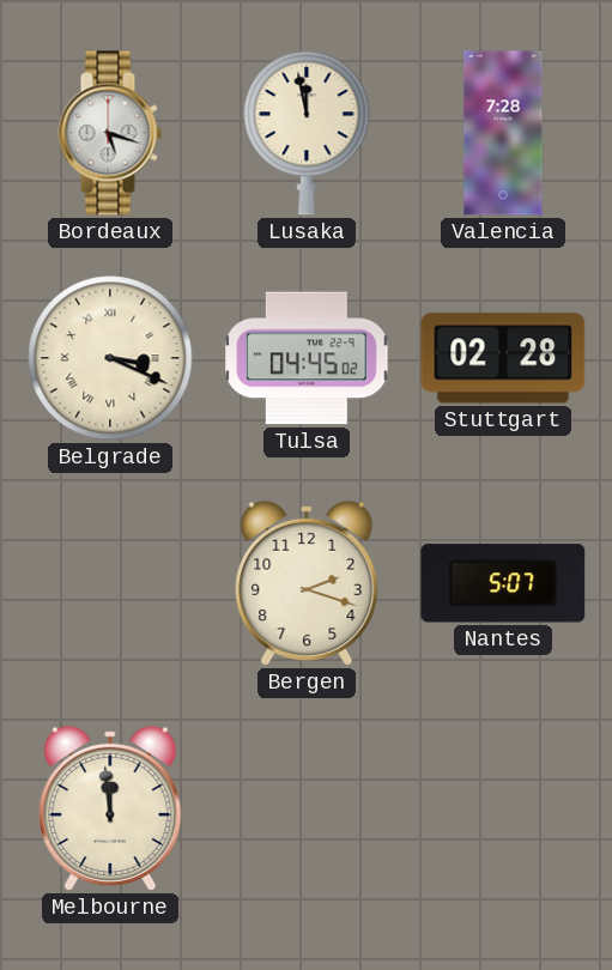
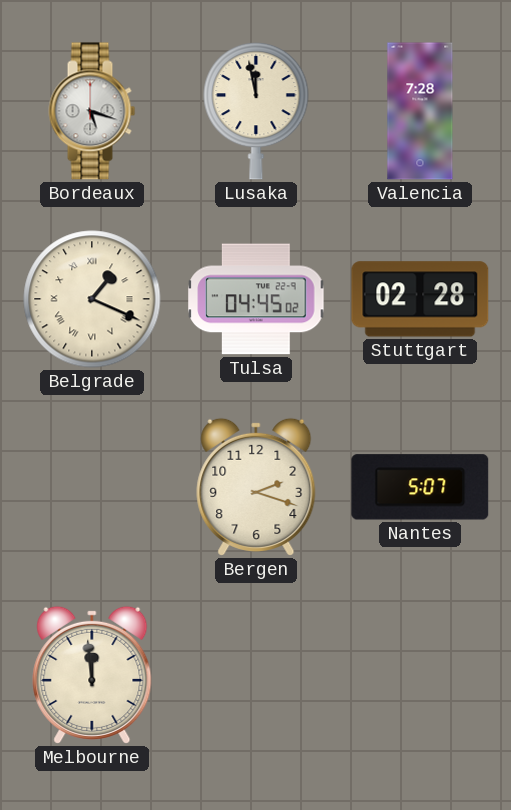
Belgrade: 3:19 -> 1:19
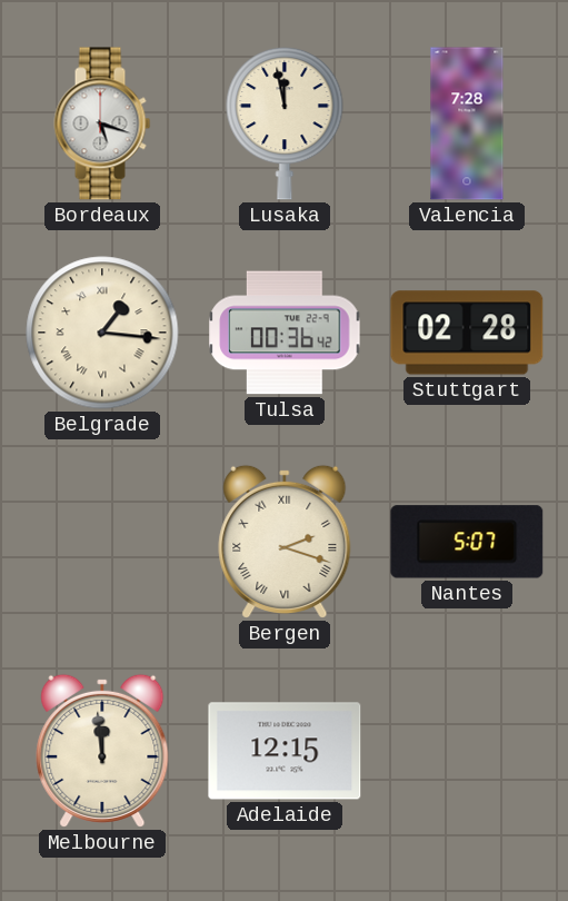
Belgrade: 1:19 -> 1:16
Tulsa: 04:45 -> 00:36
Bergen numerals: Arabic -> Roman
Adelaide: none -> 12:15
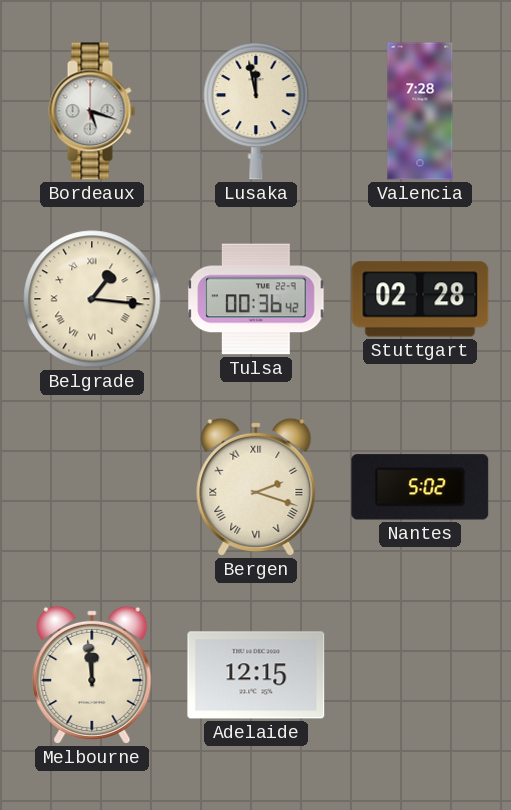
Nantes: 5:07 -> 5:02
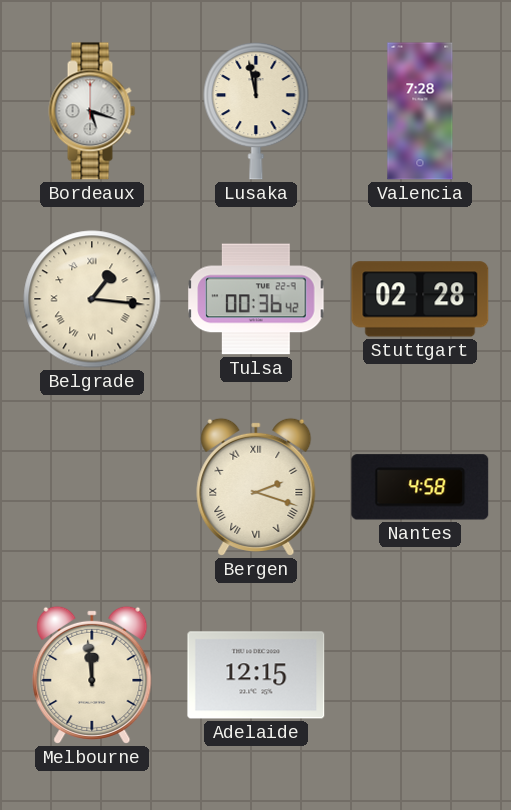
Nantes: 5:02 -> 4:58
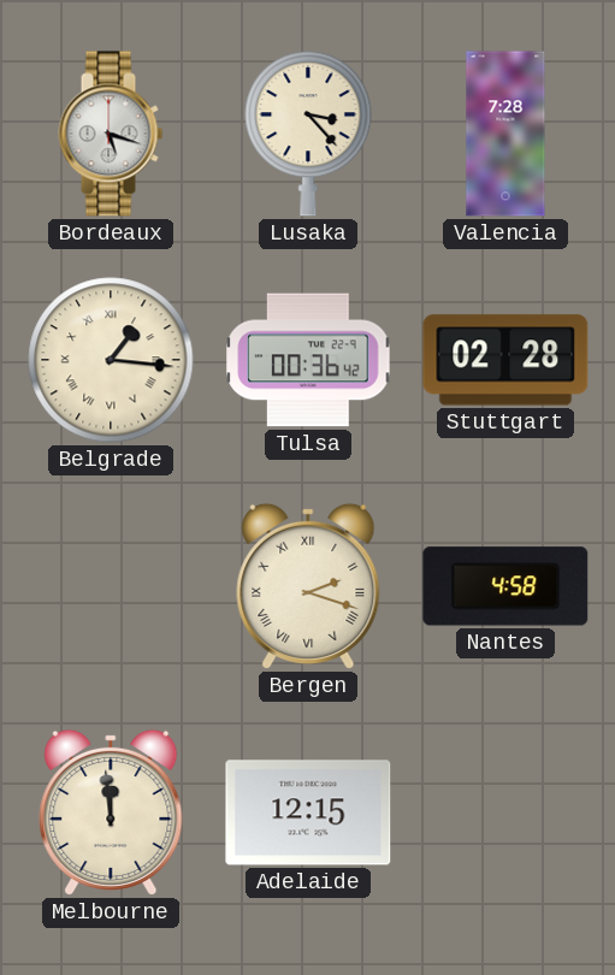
Lusaka: 11:58 -> 3:23
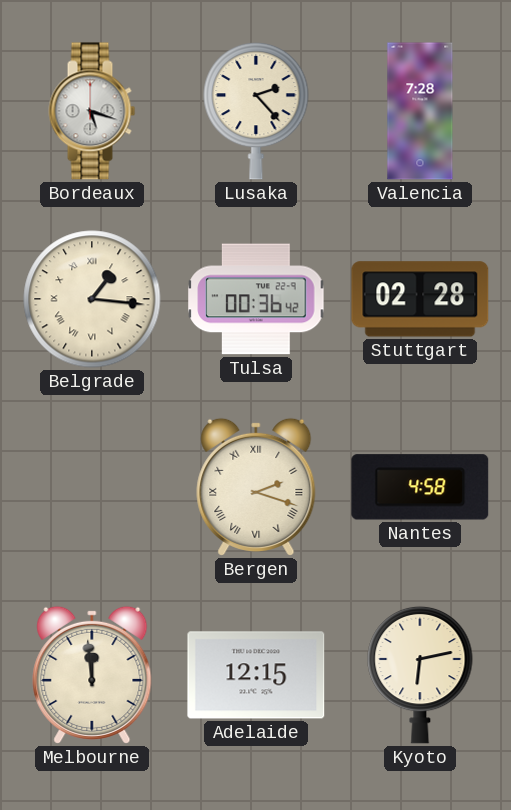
Lusaka: 3:23 -> 2:23
Kyoto: none -> 6:13
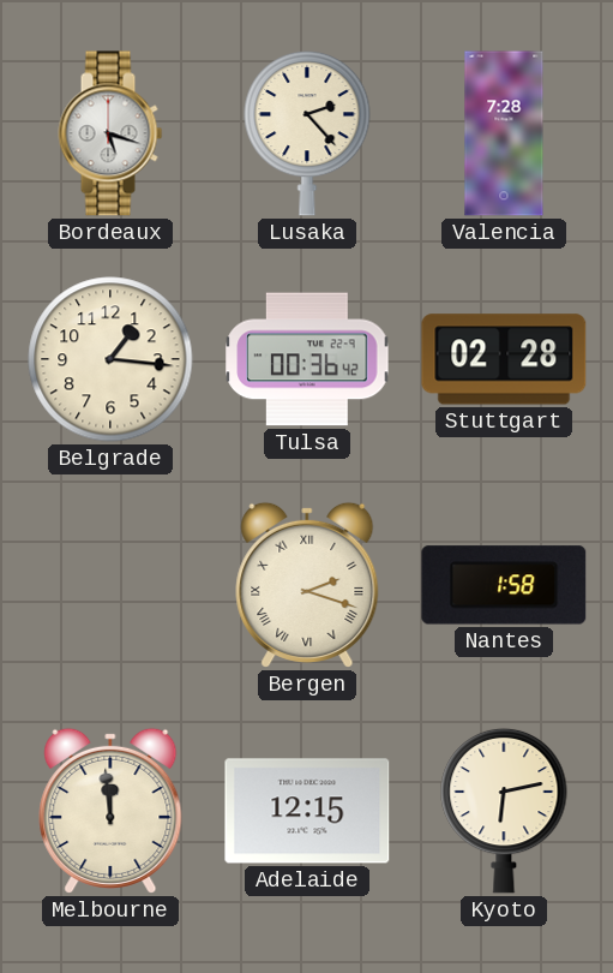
Belgrade numerals: Roman -> Arabic
Nantes: 4:58 -> 1:58
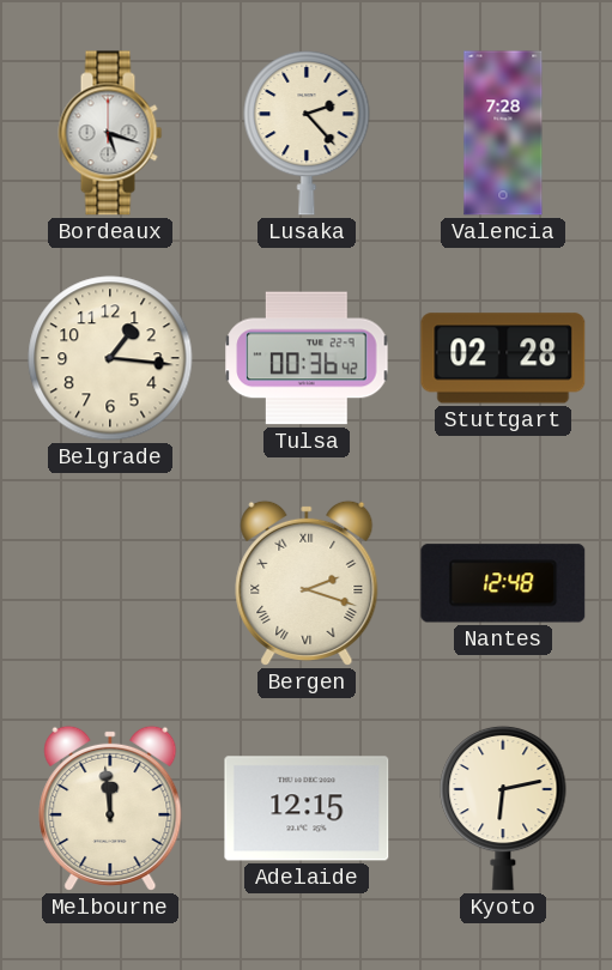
Nantes: 1:58 -> 12:48
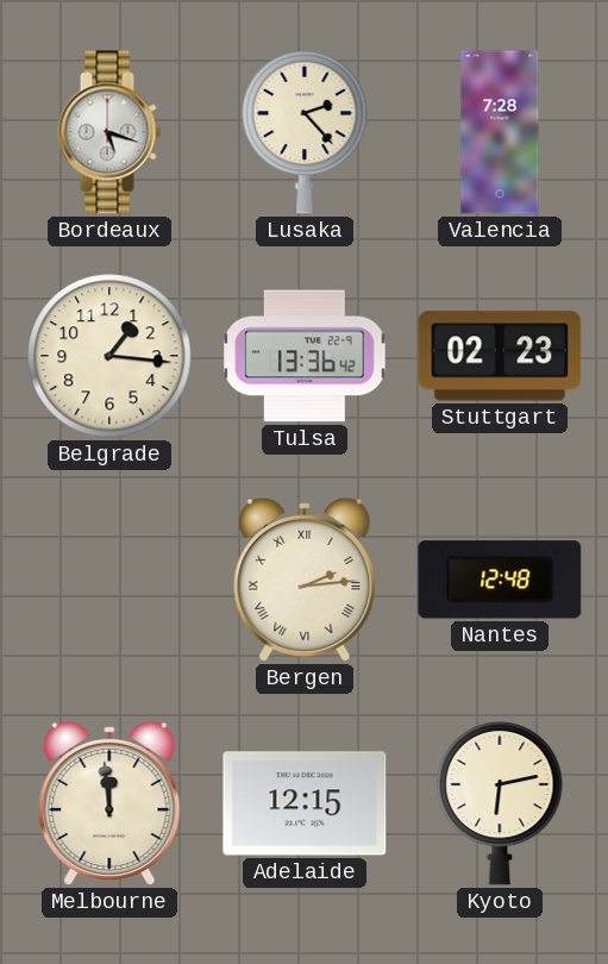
Tulsa: 00:36 -> 13:36
Stuttgart: 02:28 -> 02:23
Bergen: 2:18 -> 2:14
